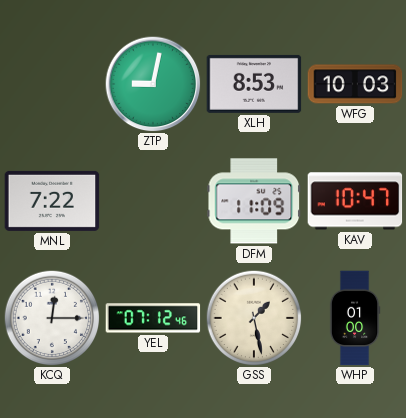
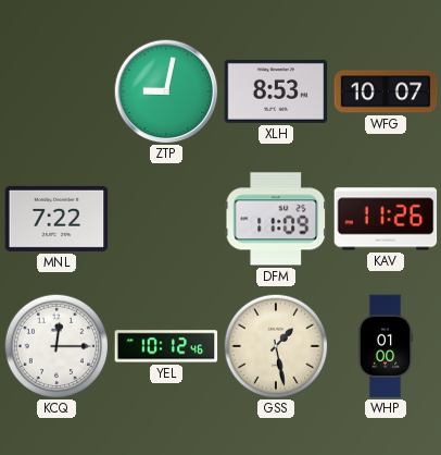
WFG: 10:03 -> 10:07
KAV: 10:47 -> 11:26
YEL: 07:12 -> 10:12
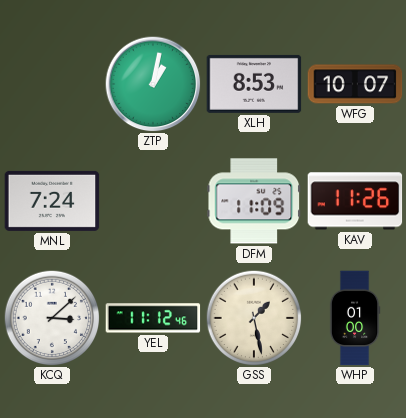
ZTP: 9:02 -> 1:02
MNL: 7:22 -> 7:24
KCQ: 12:15 -> 3:08
YEL: 10:12 -> 11:12
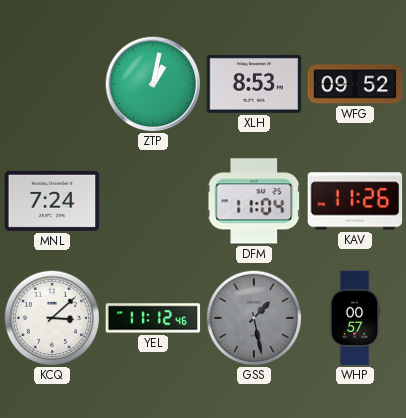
WFG: 10:07 -> 09:52
DFM: 11:09 -> 11:04
GSS dial: cream -> grey
WHP: 01:00 -> 00:57
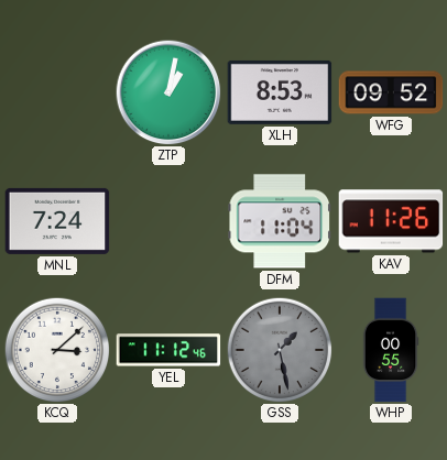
WHP: 00:57 -> 00:55
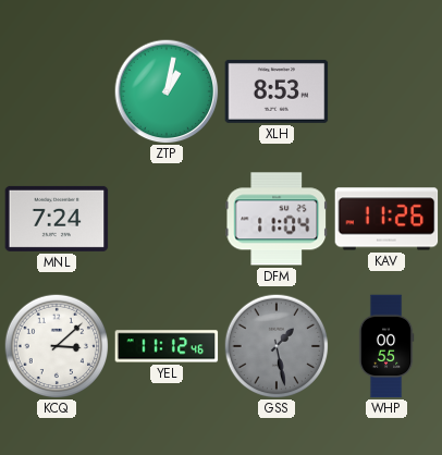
WFG: 09:52 -> none
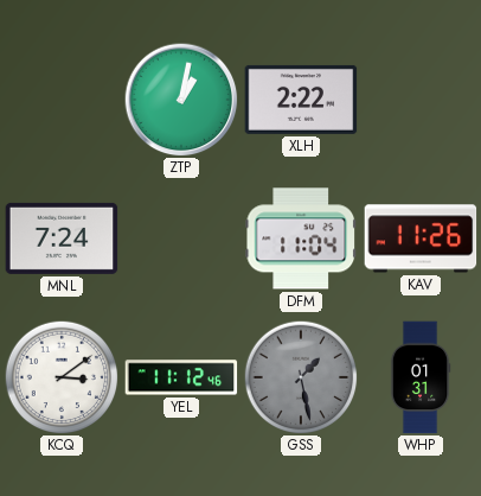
XLH: 8:53 -> 2:22
KCQ: 3:08 -> 3:09
WHP: 00:55 -> 01:31
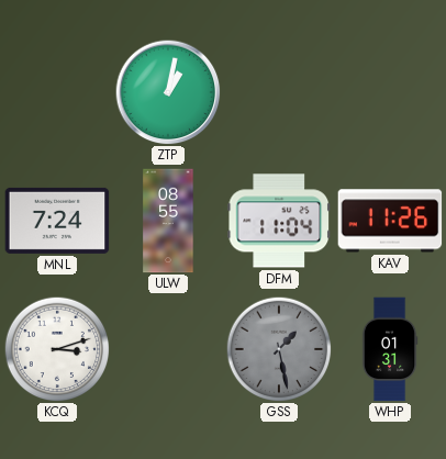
XLH: 2:22 -> none
ULW: none -> 08:55
KCQ: 3:09 -> 3:12
YEL: 11:12 -> none
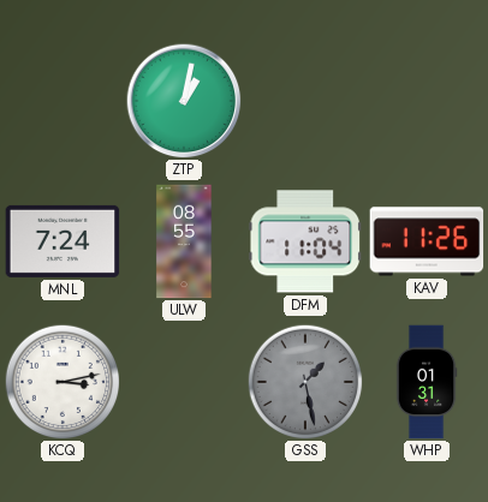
KCQ: 3:12 -> 3:13
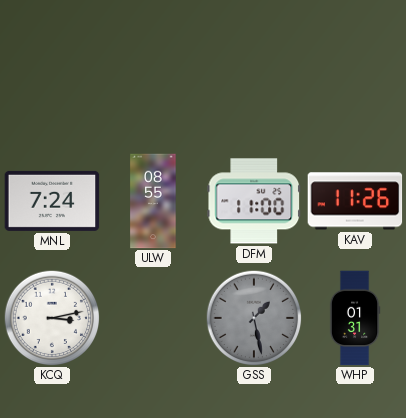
ZTP: 1:02 -> none
DFM: 11:04 -> 11:00
